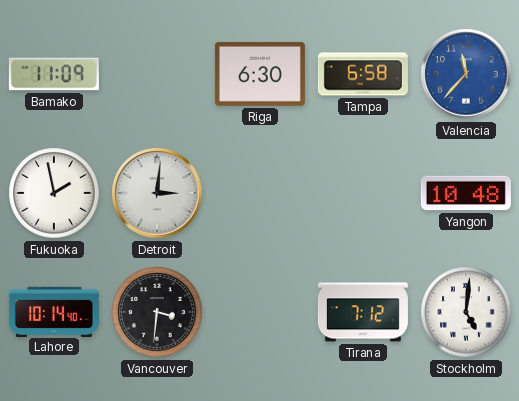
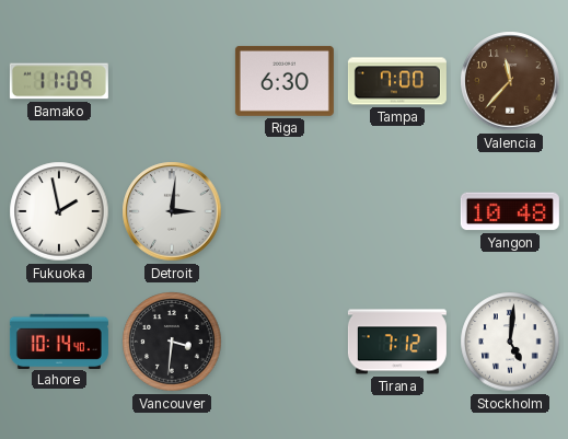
Tampa: 6:58 -> 7:00
Valencia dial: blue -> brown
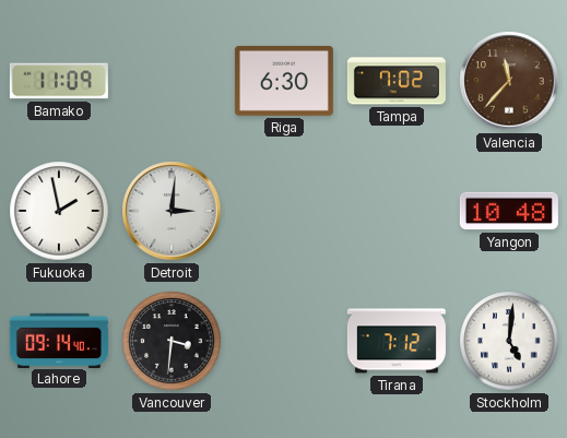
Tampa: 7:00 -> 7:02
Lahore: 10:14 -> 09:14
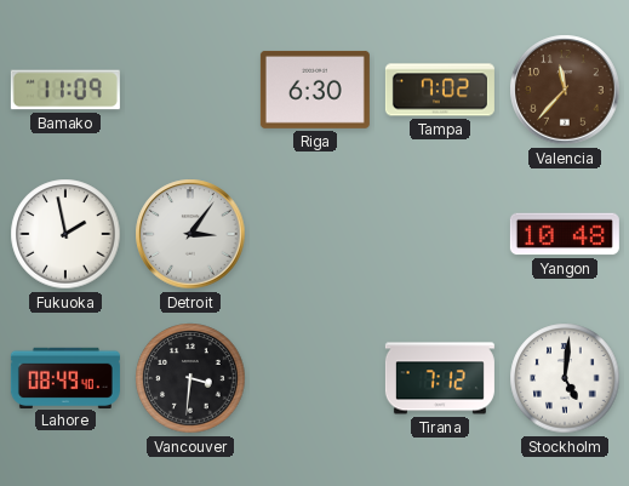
Detroit: 3:01 -> 3:06
Lahore: 09:14 -> 08:49
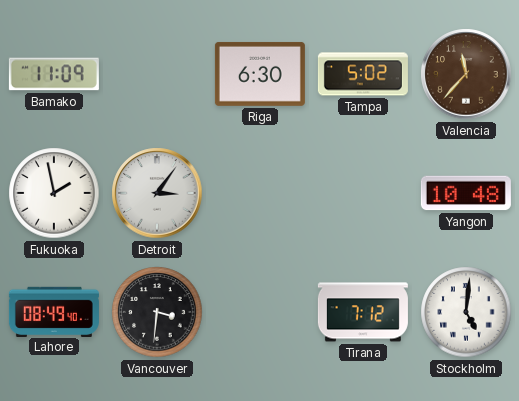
Tampa: 7:02 -> 5:02
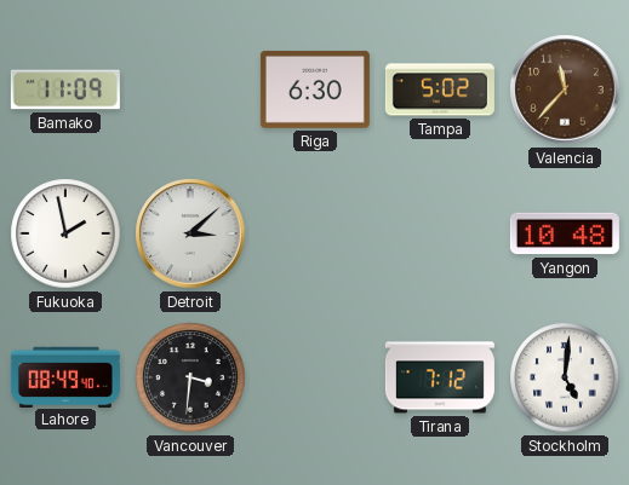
Detroit: 3:06 -> 3:08
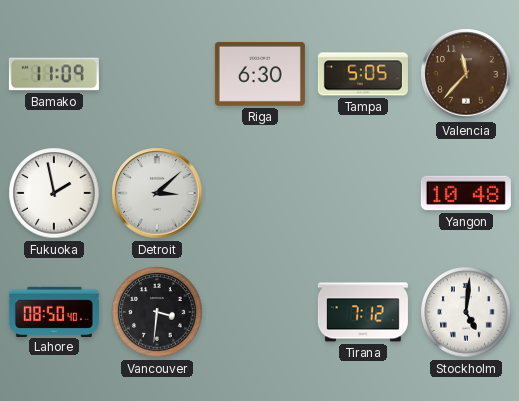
Tampa: 5:02 -> 5:05
Lahore: 08:49 -> 08:50
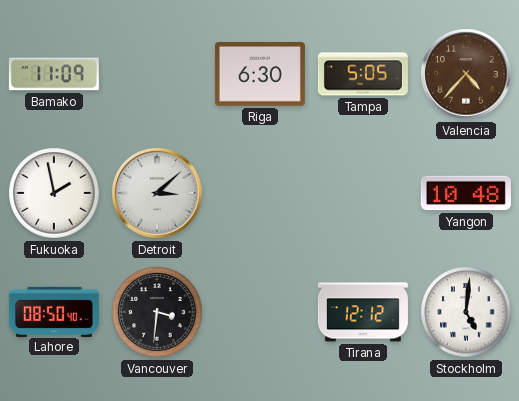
Valencia: 11:37 -> 4:37
Tirana: 7:12 -> 12:12
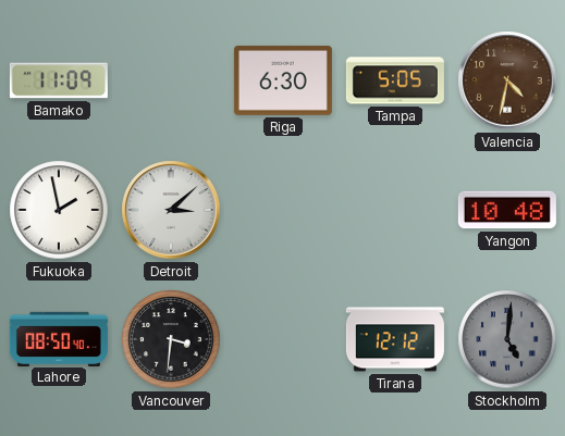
Valencia: 4:37 -> 4:32
Stockholm dial: white -> grey
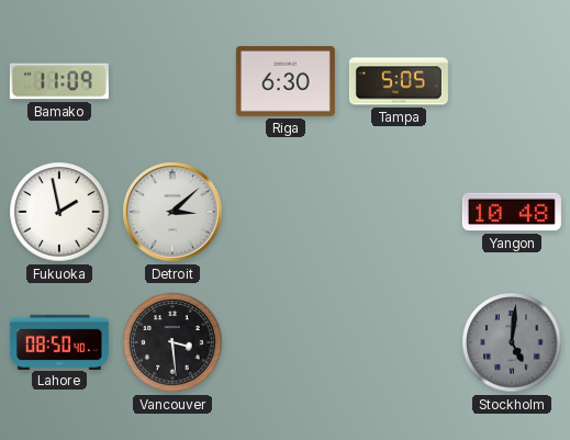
Valencia: 4:32 -> none
Vancouver: 3:31 -> 3:29
Tirana: 12:12 -> none
